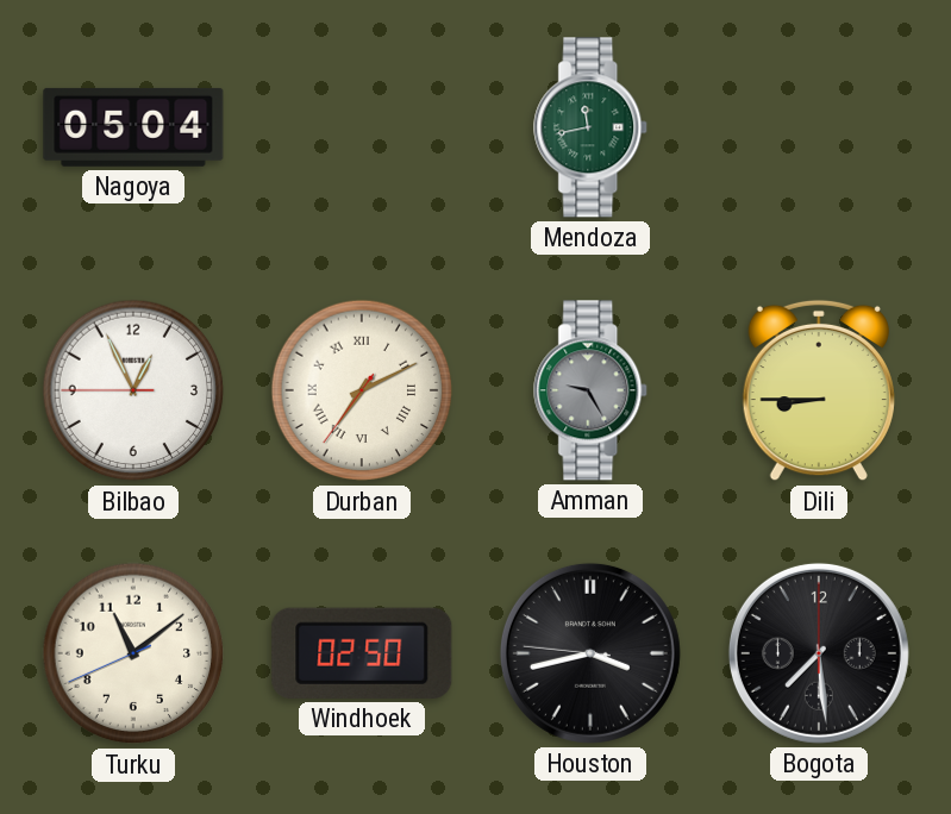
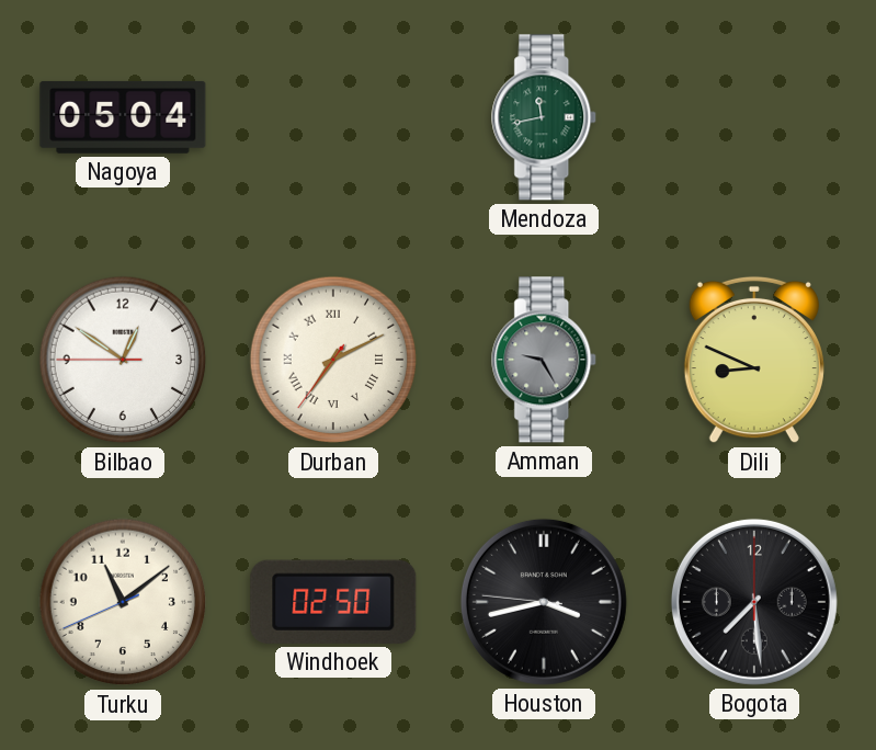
Bilbao: 12:55 -> 12:50
Dili: 8:45 -> 8:49
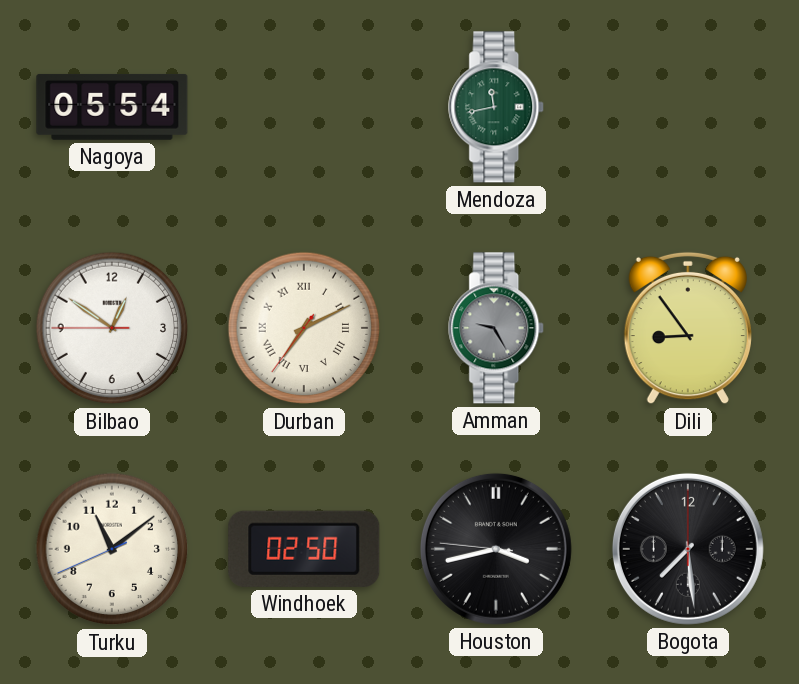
Nagoya: 05:04 -> 05:54
Dili: 8:49 -> 8:54
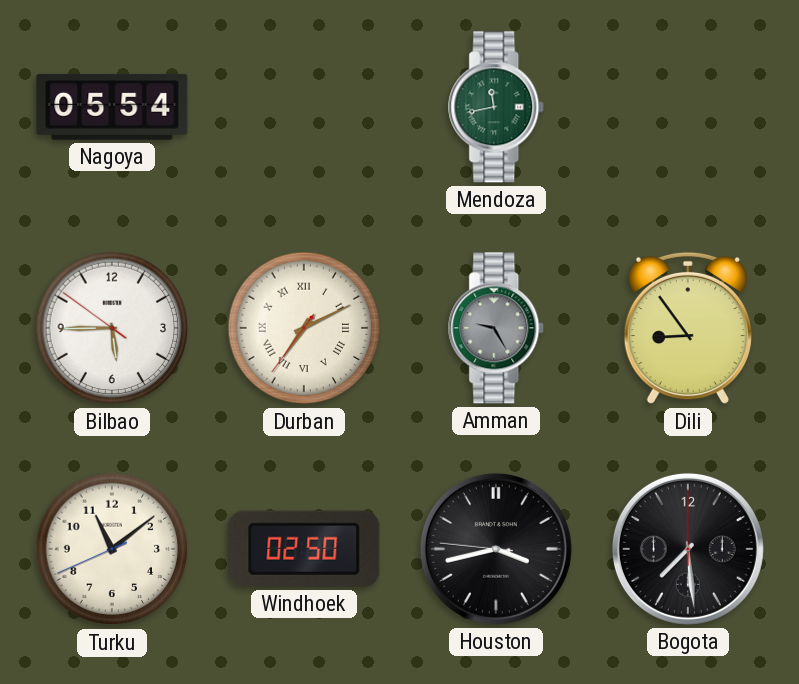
Bilbao: 12:50 -> 5:44
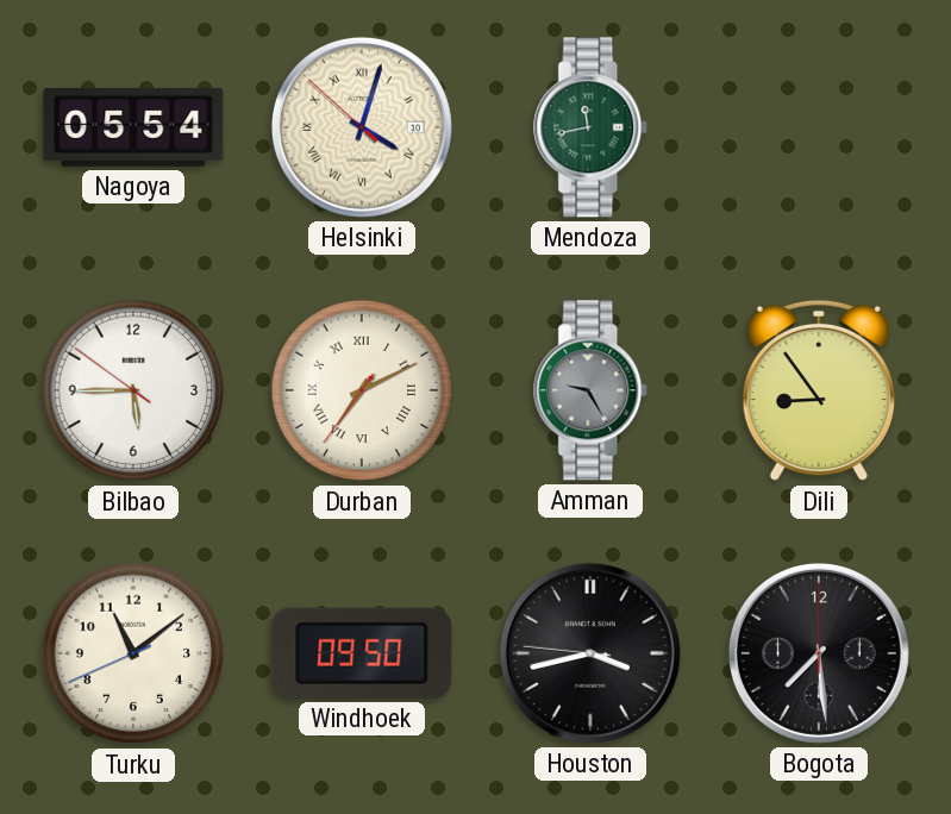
Helsinki: none -> 4:02
Windhoek: 02:50 -> 09:50
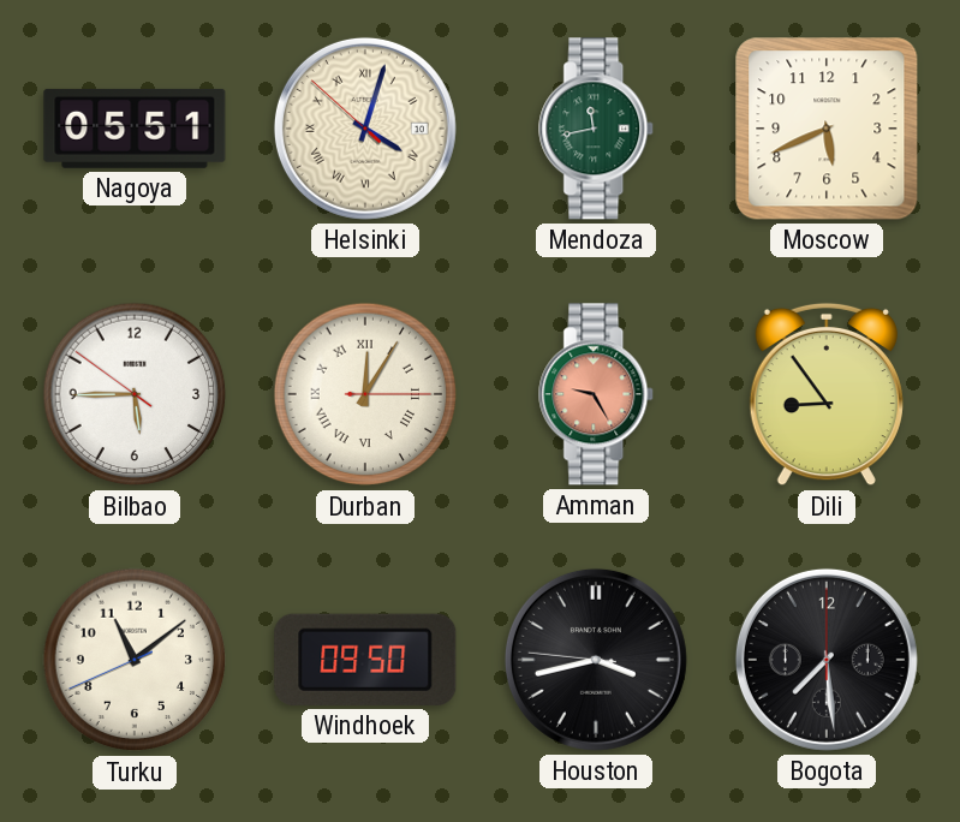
Nagoya: 05:54 -> 05:51
Moscow: none -> 5:41
Durban: 7:10 -> 12:05
Amman dial: grey -> salmon
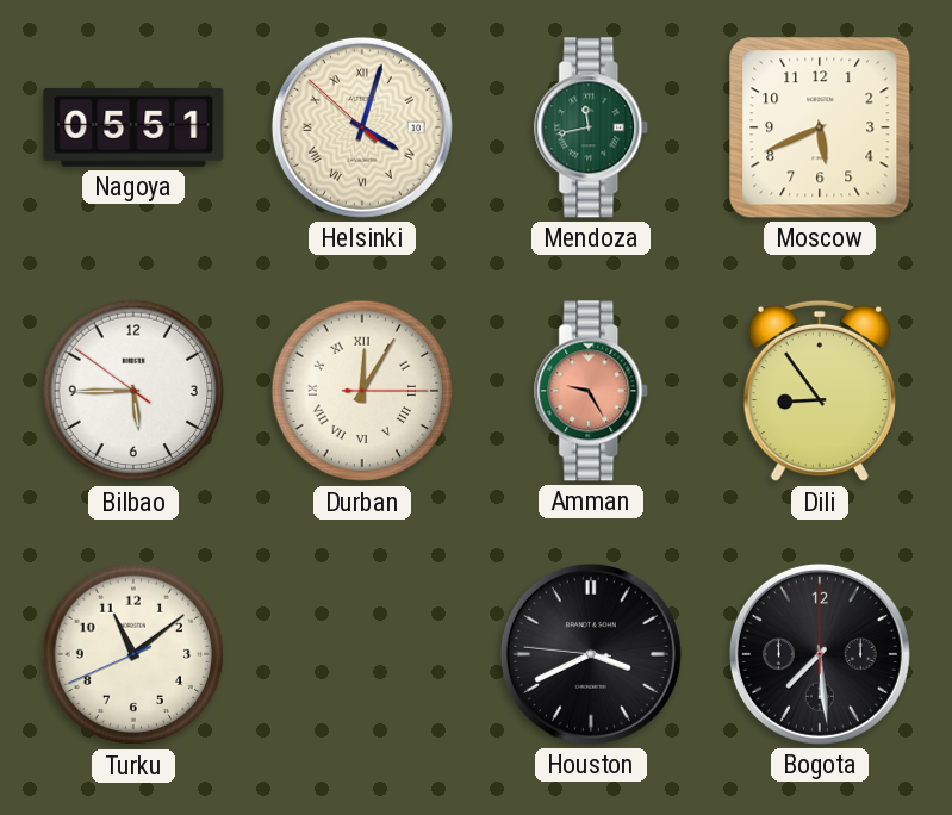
Windhoek: 09:50 -> none
Houston: 3:42 -> 3:40
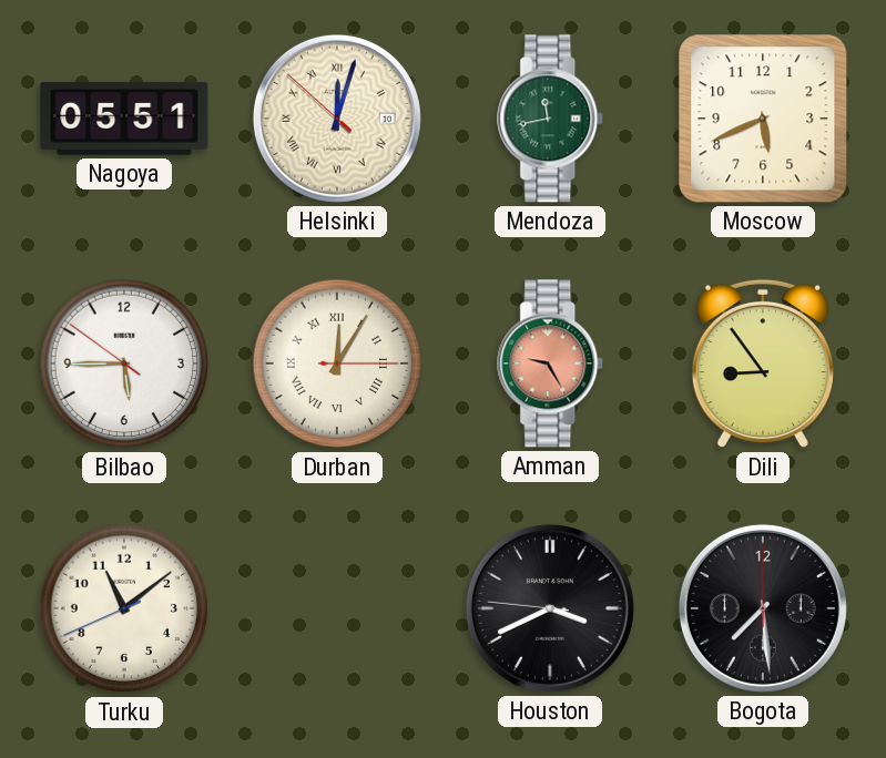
Helsinki: 4:02 -> 12:02
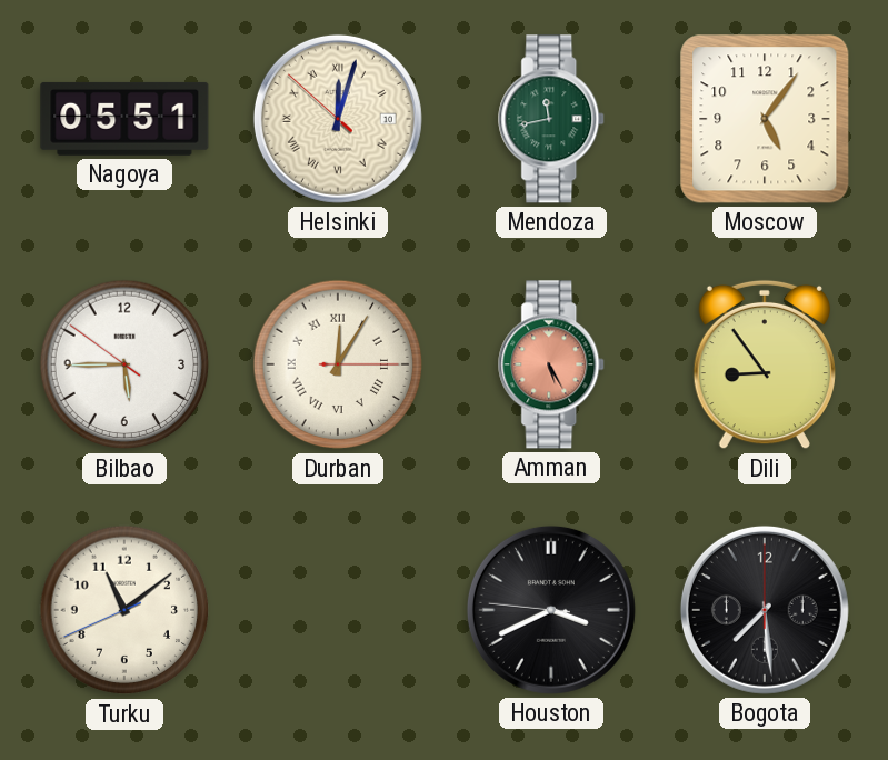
Moscow: 5:41 -> 5:06
Amman: 9:25 -> 5:25
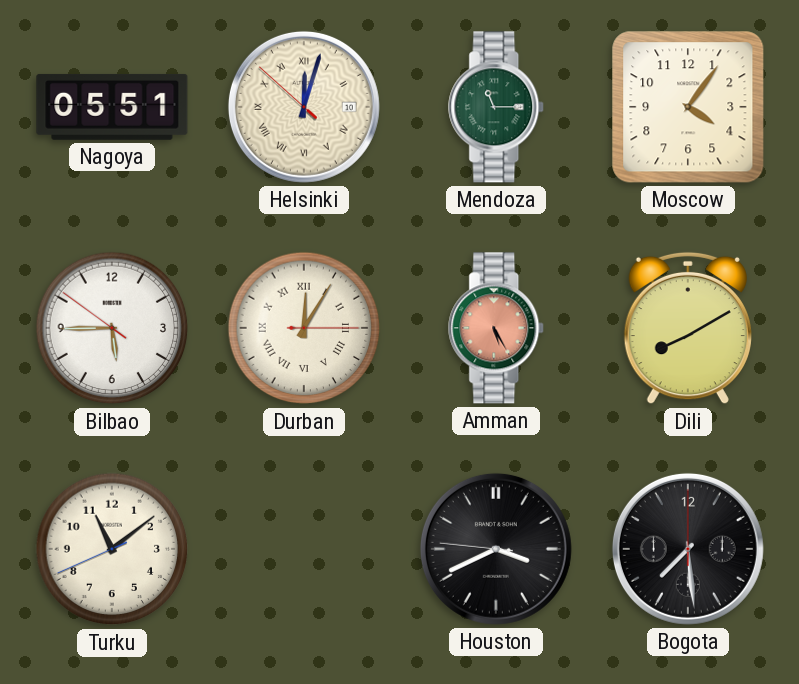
Mendoza: 11:43 -> 11:15
Moscow: 5:06 -> 4:06
Dili: 8:54 -> 8:10
